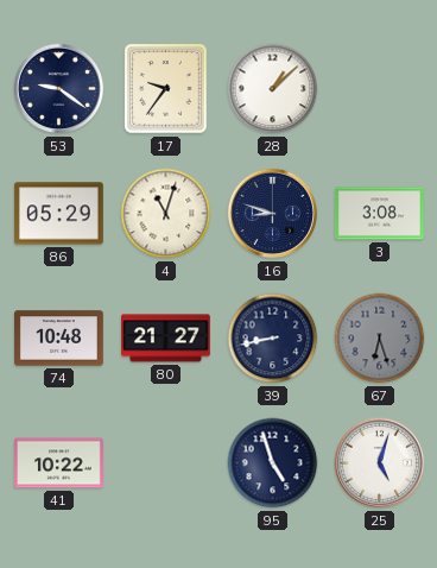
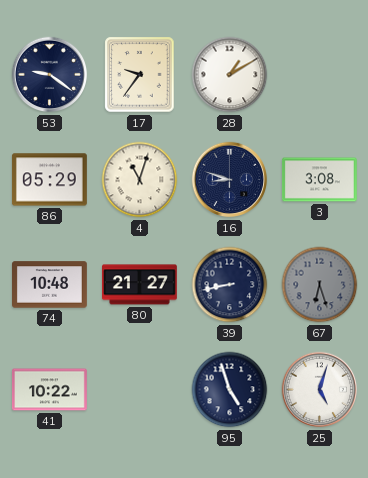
28: 1:08 -> 1:10
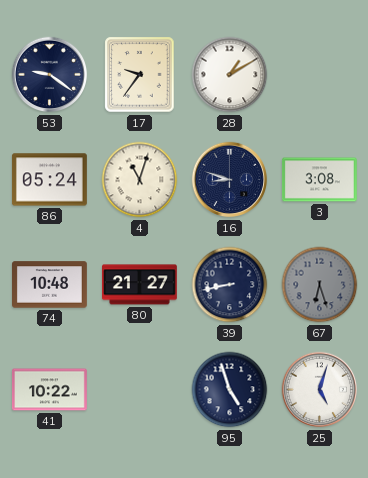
86: 05:29 -> 05:24
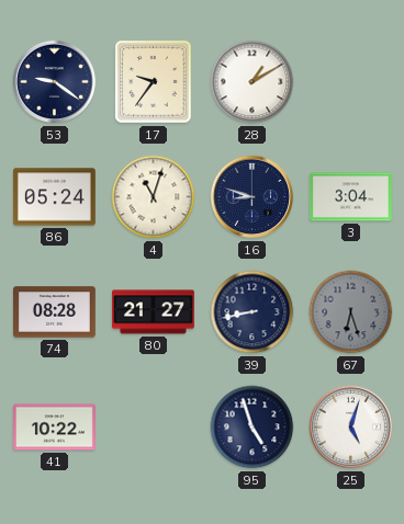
3: 3:08 -> 3:04
74: 10:48 -> 08:28
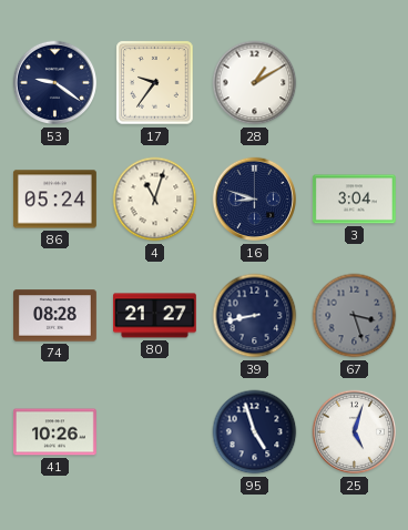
67: 6:27 -> 3:27
41: 10:22 -> 10:26
